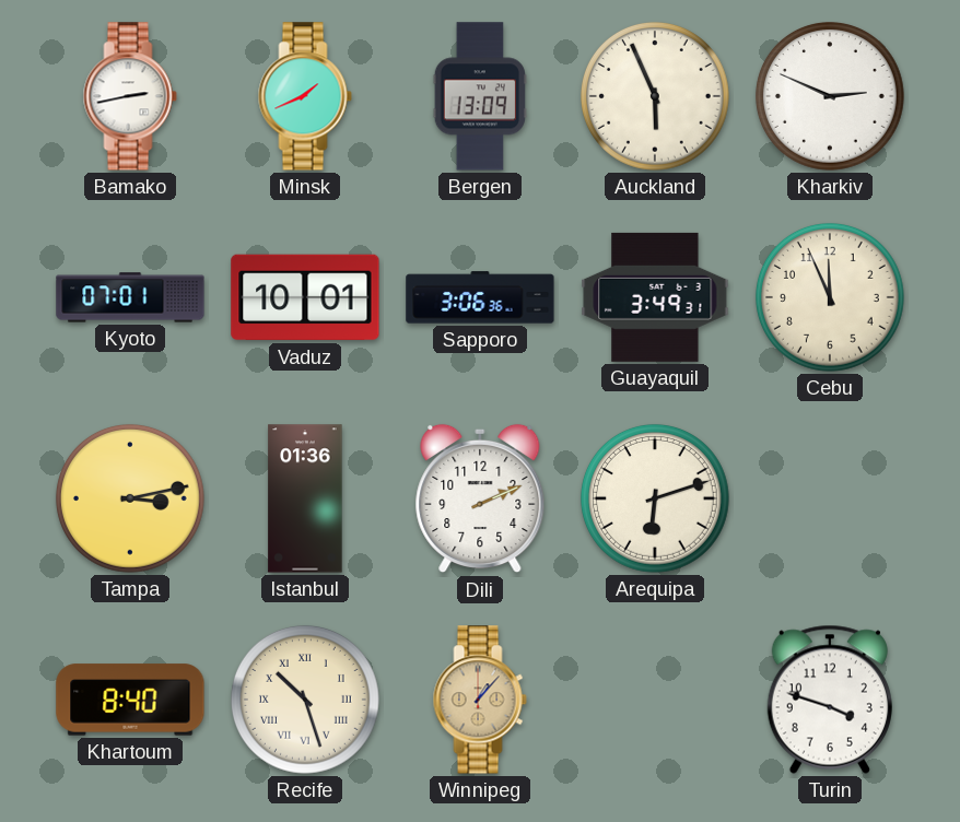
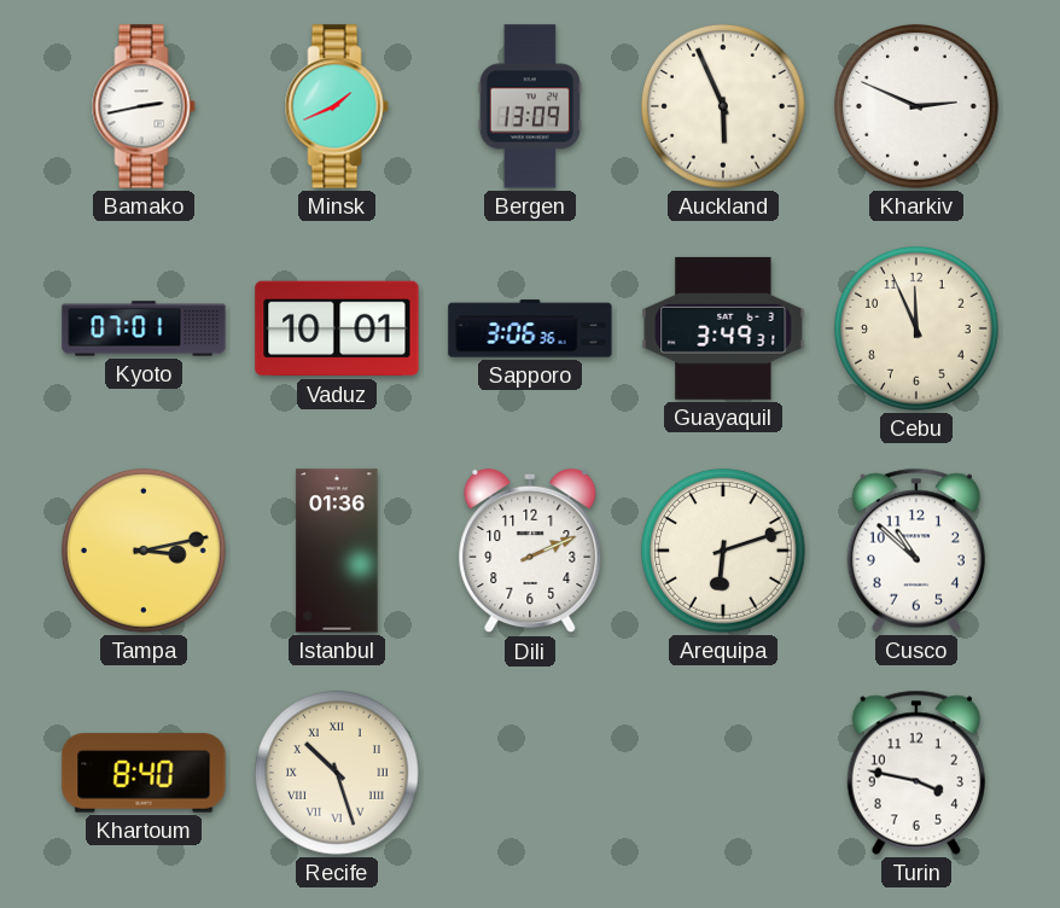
Cusco: none -> 10:52
Winnipeg: 1:07 -> none
Turin: 3:48 -> 3:47
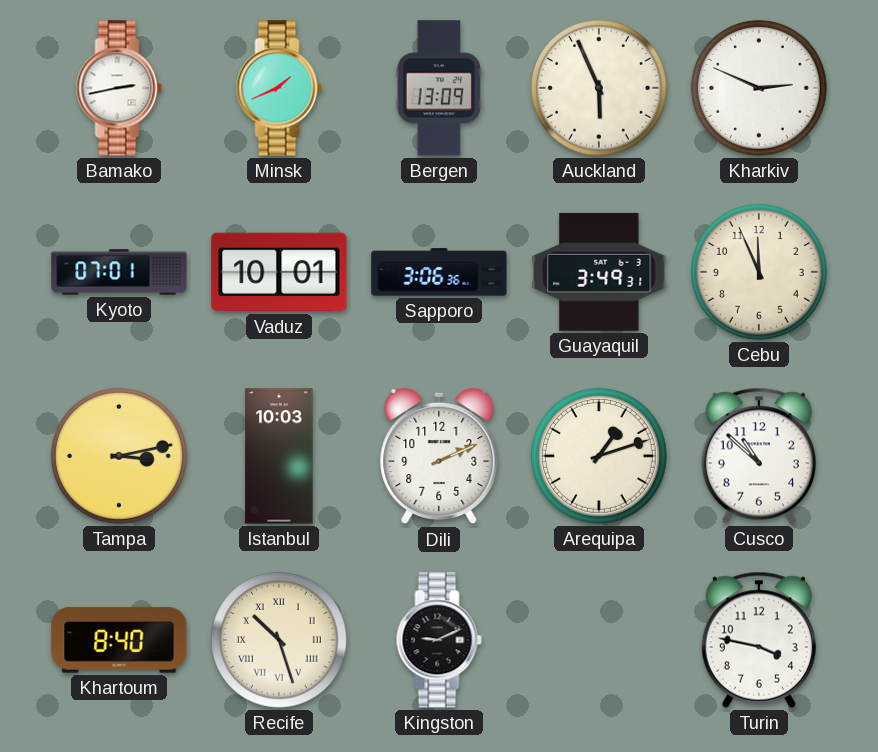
Istanbul: 01:36 -> 10:03
Arequipa: 6:12 -> 1:12
Kingston: none -> 9:11
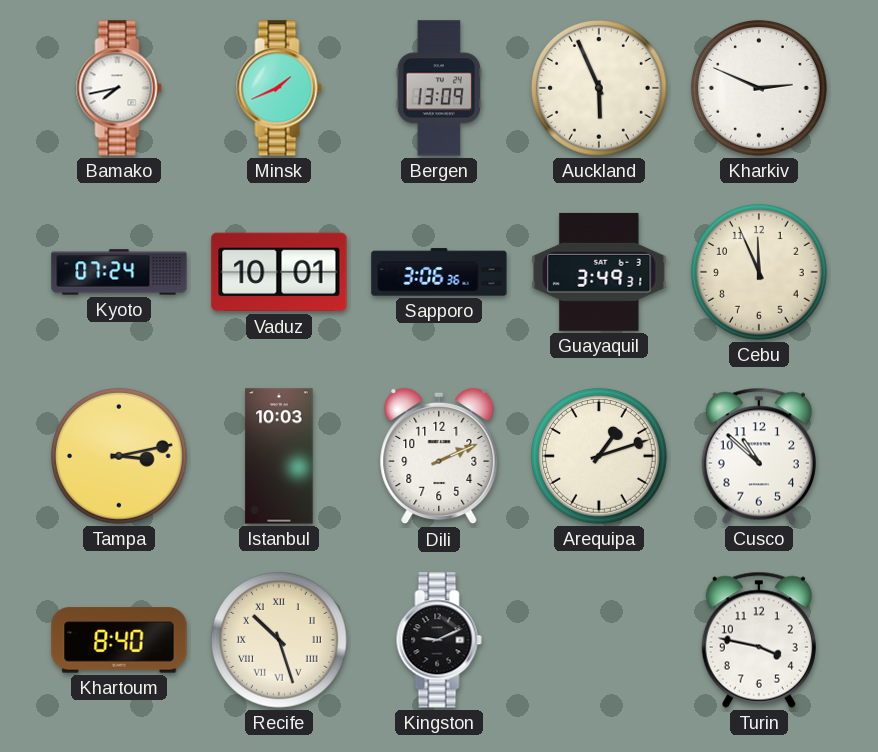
Bamako: 2:43 -> 7:43
Kyoto: 07:01 -> 07:24
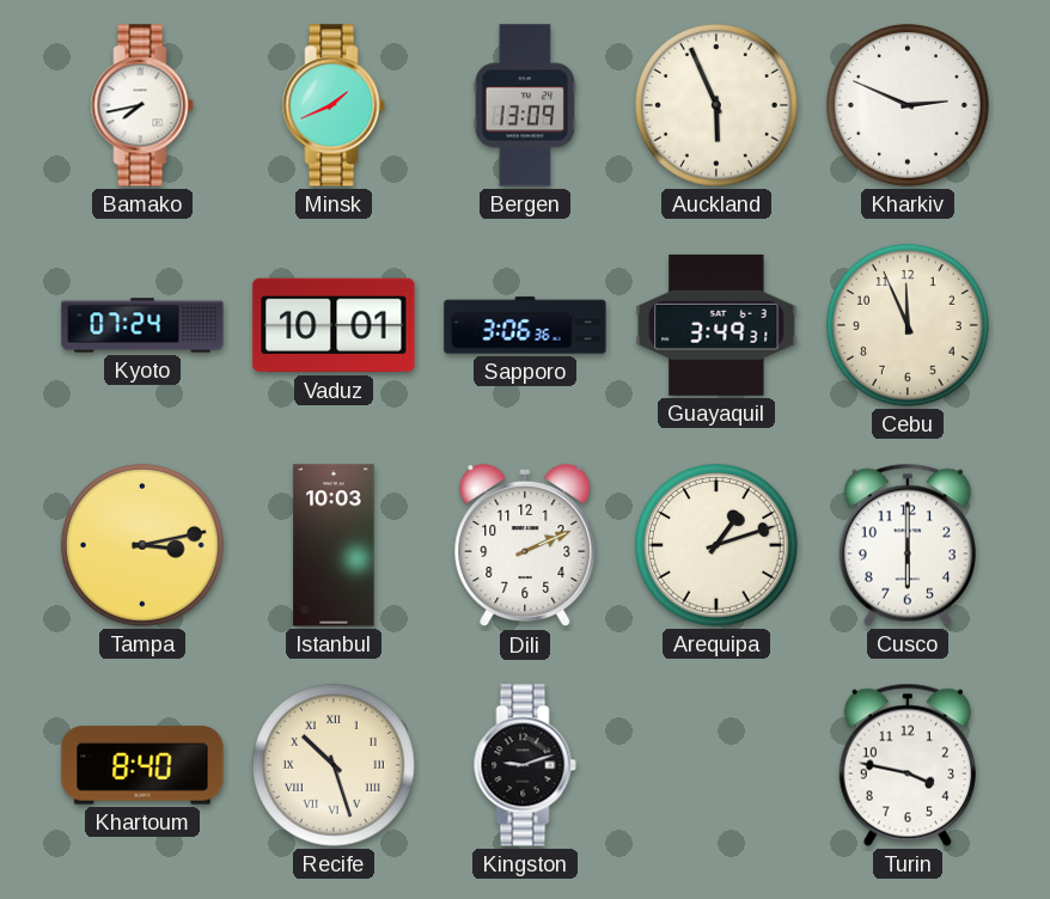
Cusco: 10:52 -> 6:00
Kingston: 9:11 -> 9:12
